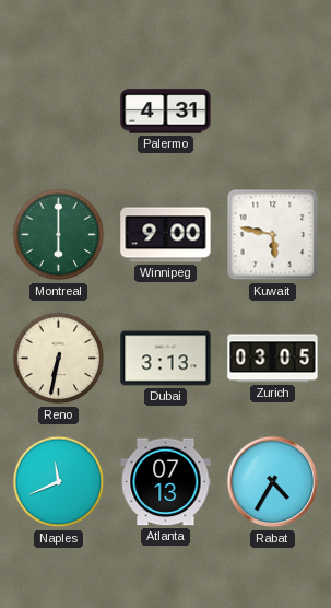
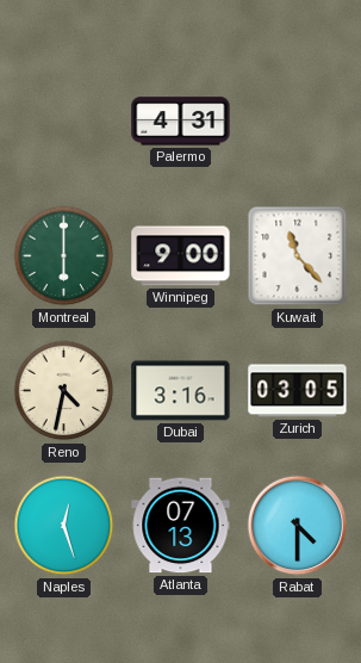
Kuwait: 5:47 -> 11:23
Reno: 6:32 -> 4:32
Dubai: 3:13 -> 3:16
Naples: 11:41 -> 12:27
Rabat: 4:35 -> 4:30
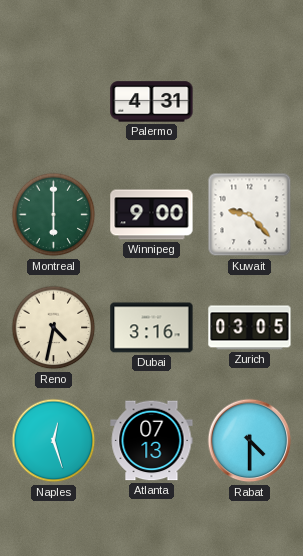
Kuwait: 11:23 -> 9:23
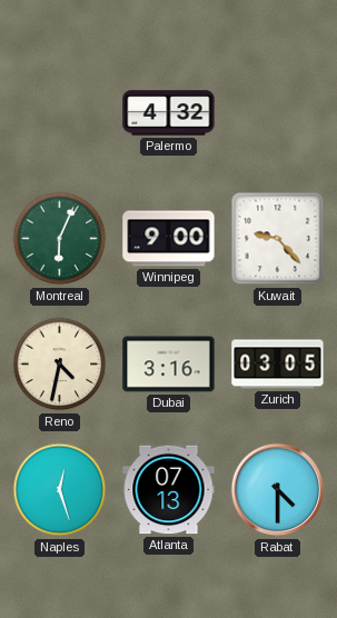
Palermo: 4:31 -> 4:32
Montreal: 6:00 -> 6:04
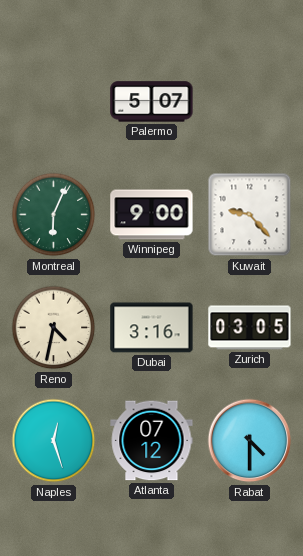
Palermo: 4:32 -> 5:07
Atlanta: 07:13 -> 07:12
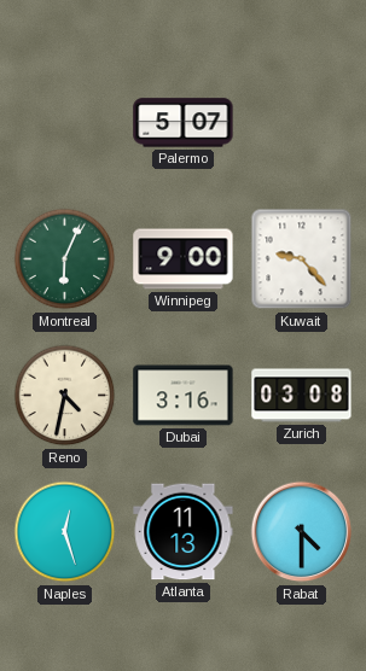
Zurich: 03:05 -> 03:08
Atlanta: 07:12 -> 11:13
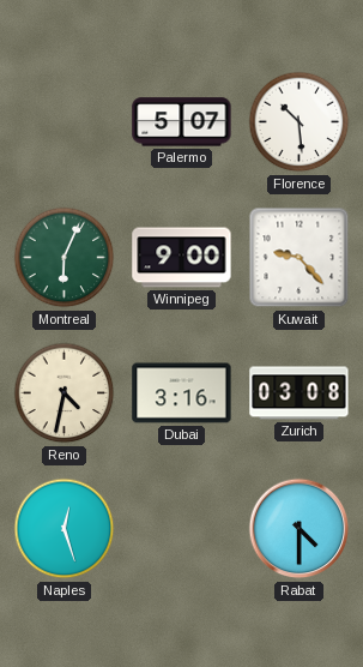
Florence: none -> 10:29
Atlanta: 11:13 -> none
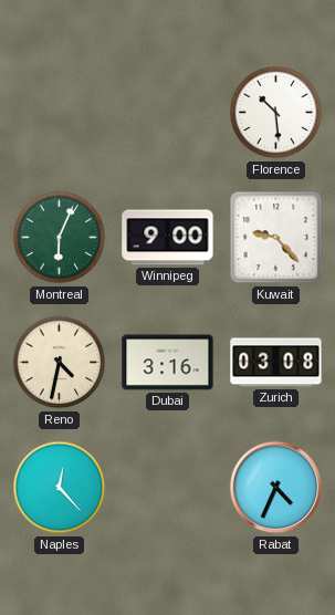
Palermo: 5:07 -> none
Naples: 12:27 -> 12:23
Rabat: 4:30 -> 4:34
